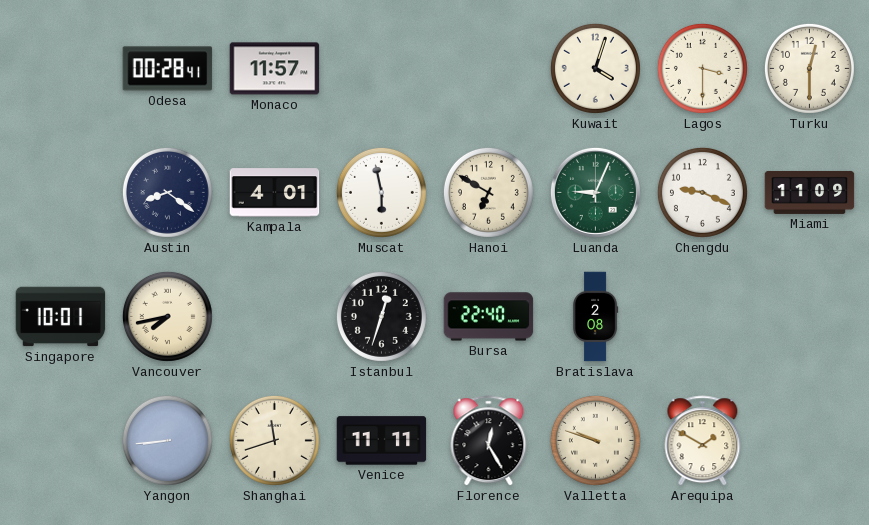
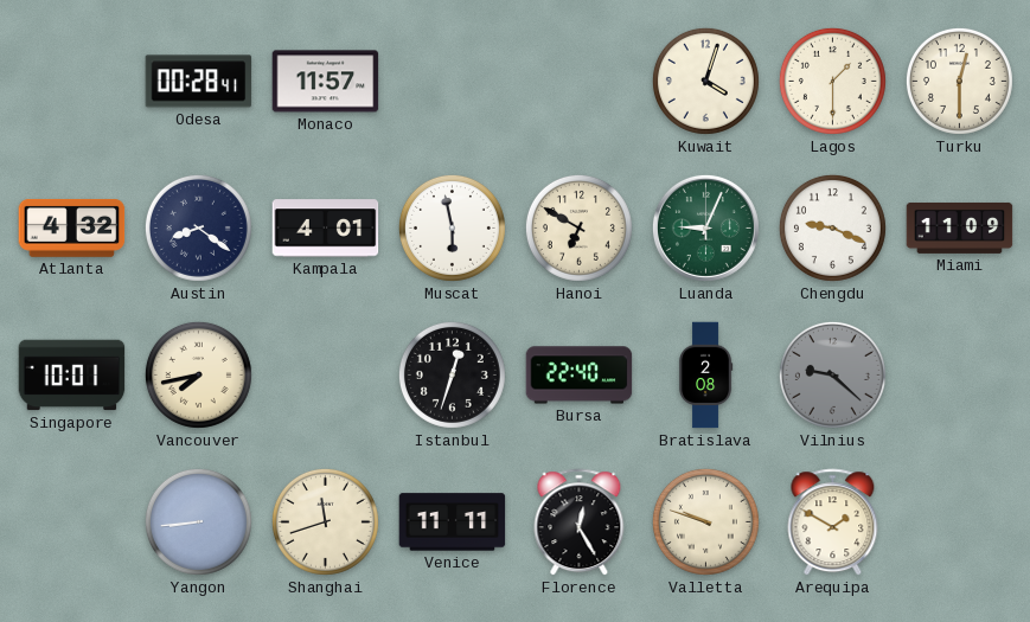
Lagos: 3:30 -> 1:30
Atlanta: none -> 4:32
Vilnius: none -> 9:22
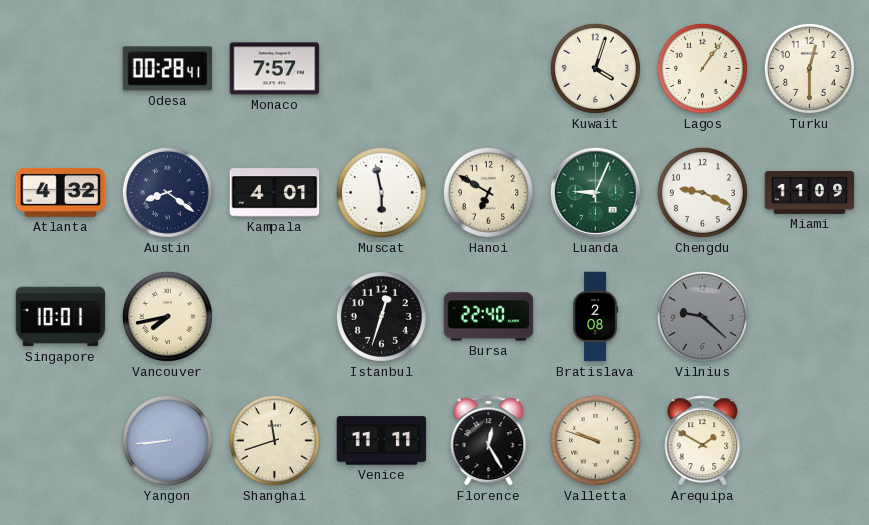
Monaco: 11:57 -> 7:57
Lagos: 1:30 -> 1:06
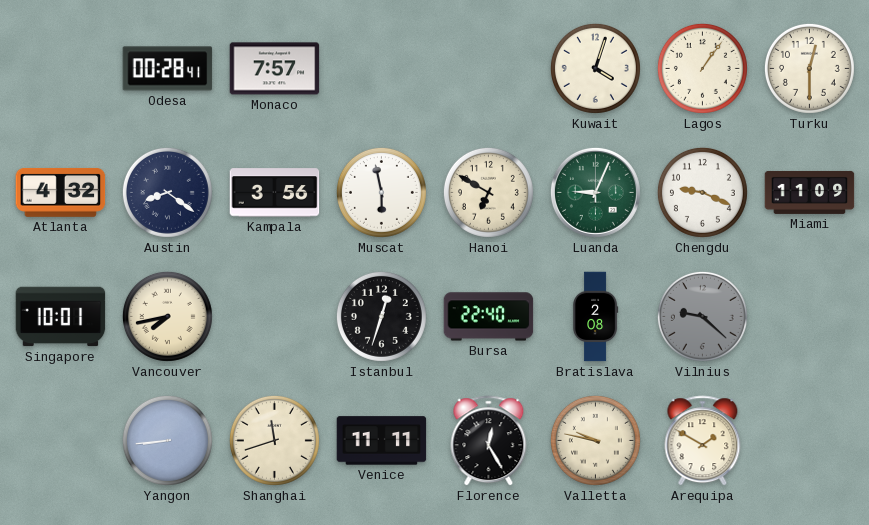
Kampala: 4:01 -> 3:56
Valletta: 9:48 -> 9:47
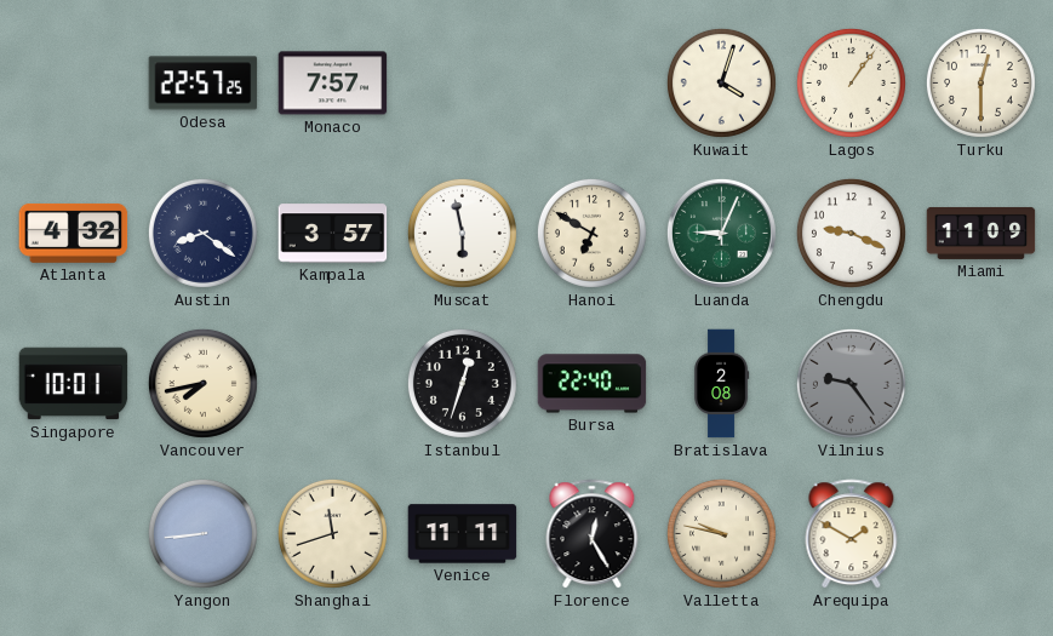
Odesa: 00:28 -> 22:57
Kampala: 3:56 -> 3:57
Vilnius: 9:22 -> 9:24
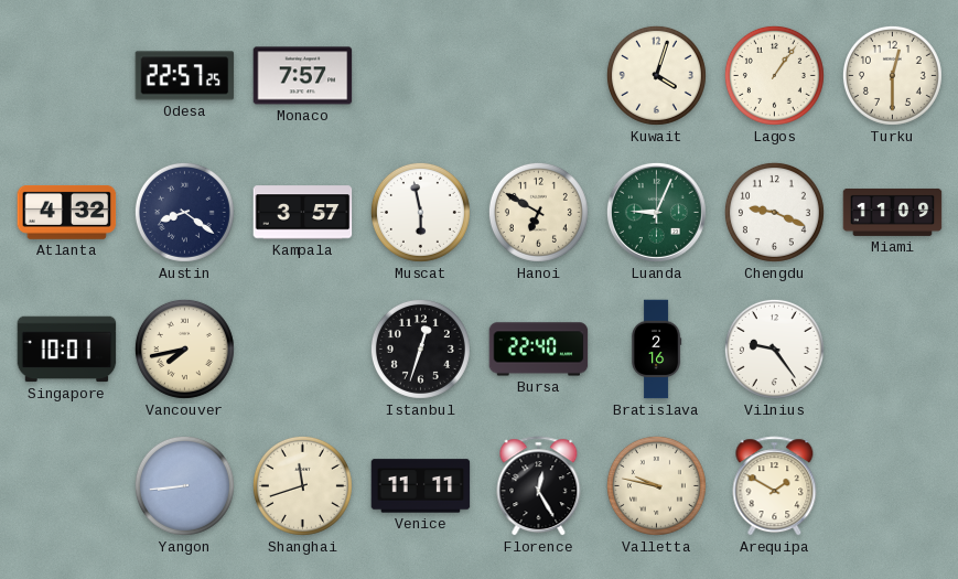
Bratislava: 2:08 -> 2:16
Vilnius dial: grey -> white
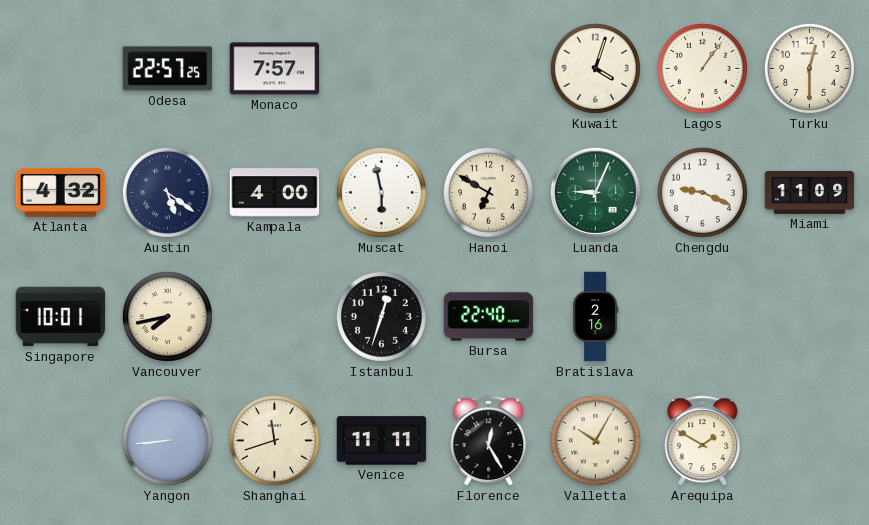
Austin: 8:21 -> 5:21
Kampala: 3:57 -> 4:00
Vilnius: 9:24 -> none
Valletta: 9:47 -> 10:05
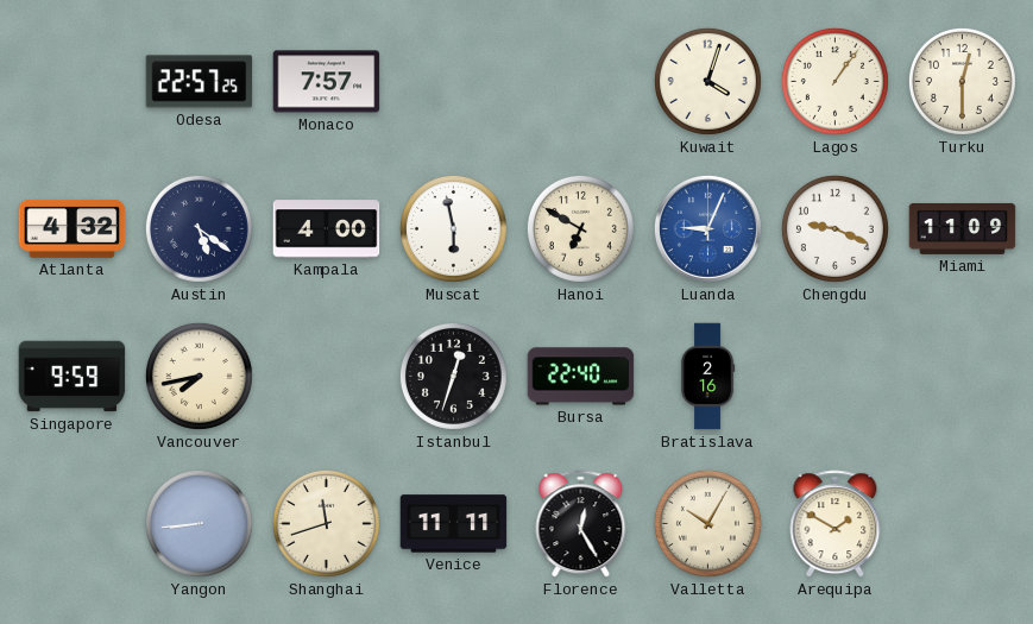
Luanda dial: green -> blue
Singapore: 10:01 -> 9:59
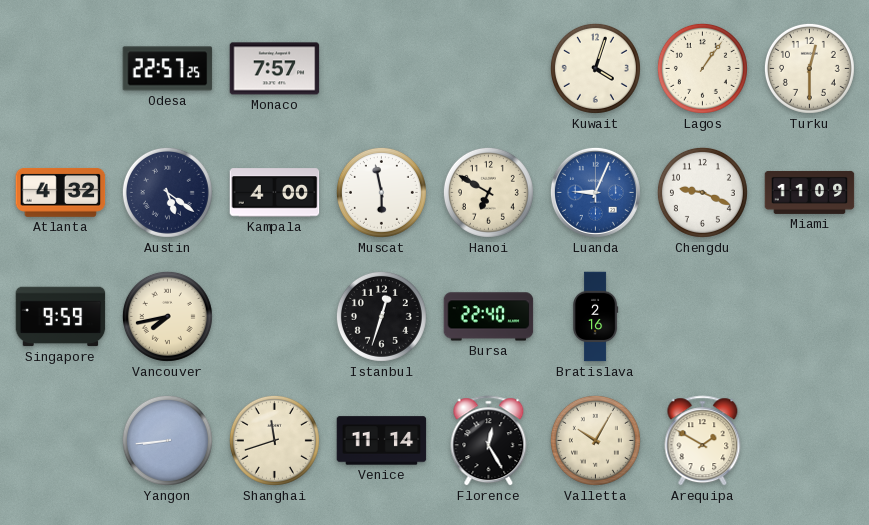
Venice: 11:11 -> 11:14
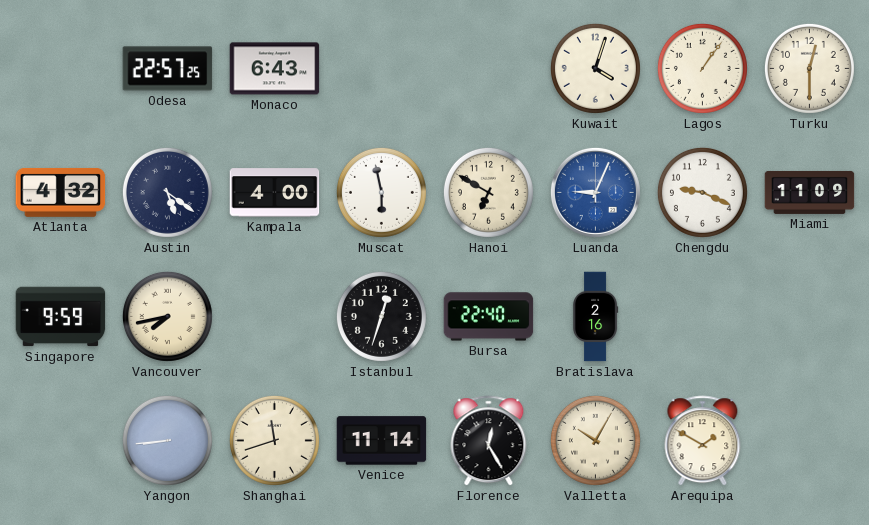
Monaco: 7:57 -> 6:43
